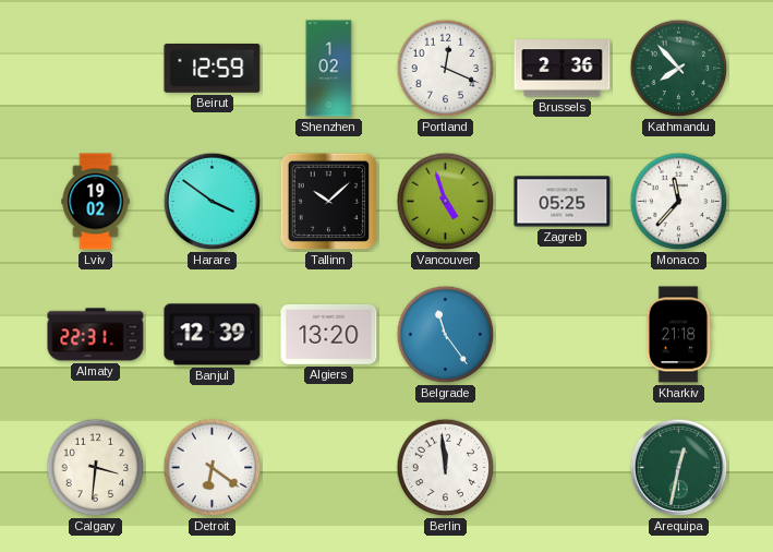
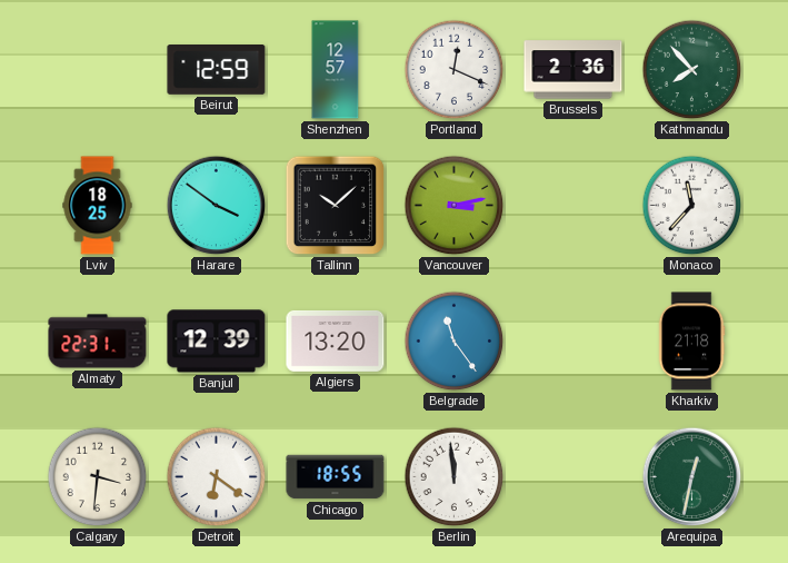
Shenzhen: 1:02 -> 12:57
Lviv: 19:02 -> 18:25
Vancouver: 4:57 -> 3:13
Zagreb: 05:25 -> none
Chicago: none -> 18:55
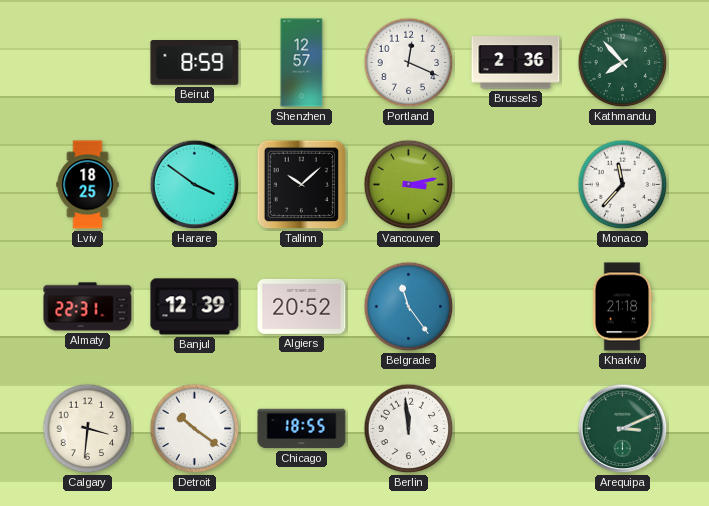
Beirut: 12:59 -> 8:59
Algiers: 13:20 -> 20:52
Detroit: 6:21 -> 10:21
Arequipa: 12:32 -> 3:11
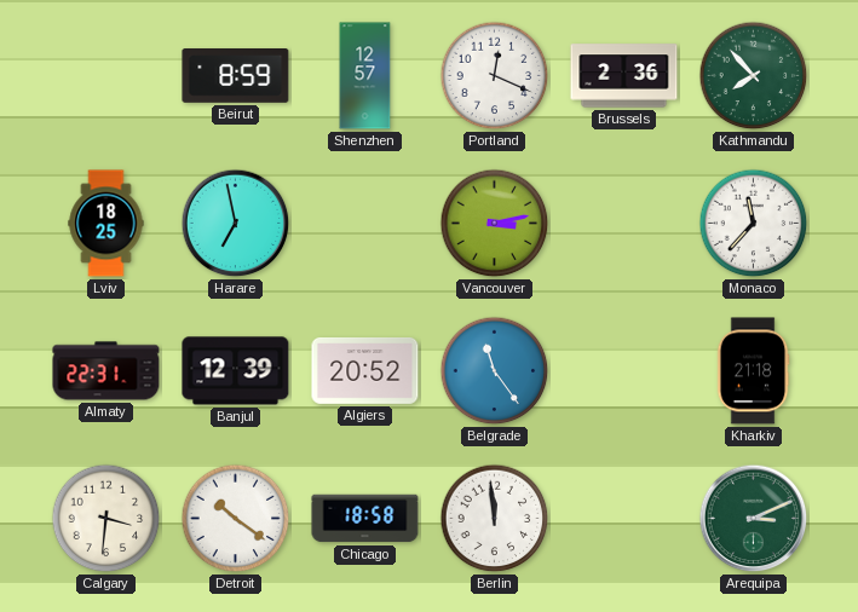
Harare: 3:51 -> 6:58
Tallinn: 10:08 -> none
Chicago: 18:55 -> 18:58
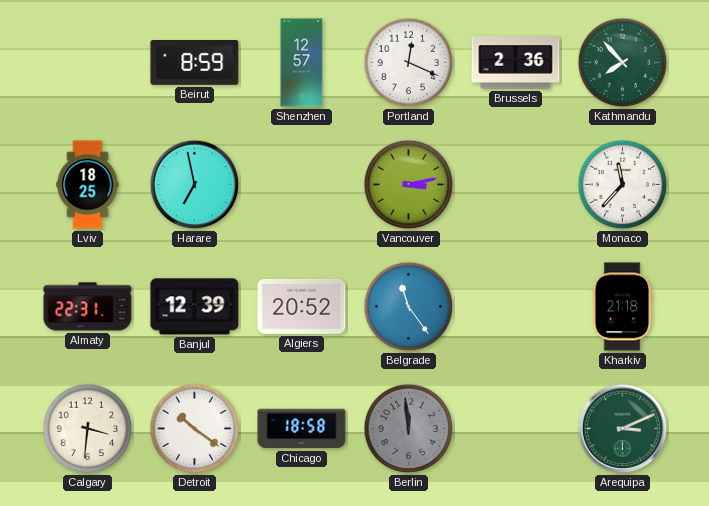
Berlin dial: white -> grey
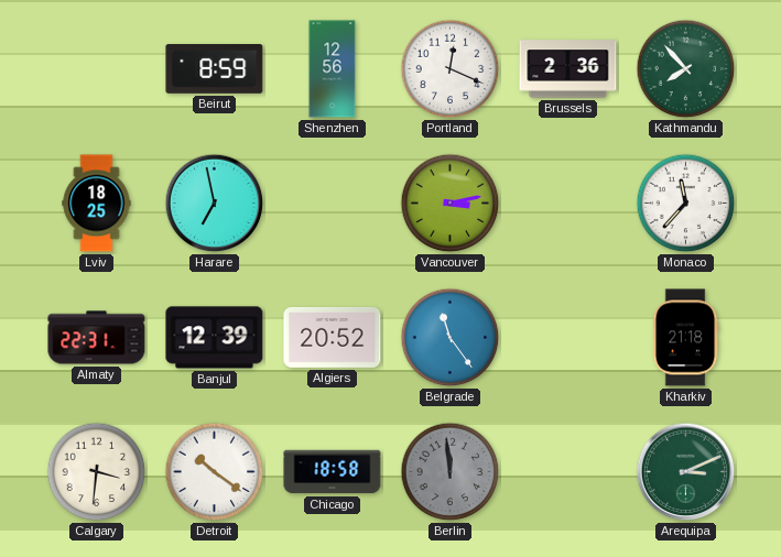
Shenzhen: 12:57 -> 12:56
